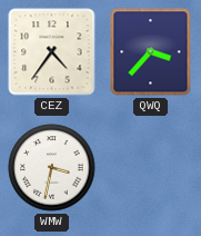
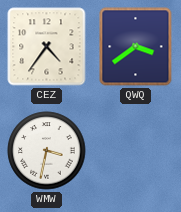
QWQ: 3:37 -> 3:39
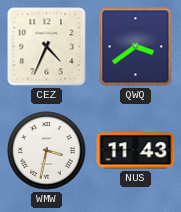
CEZ: 4:36 -> 4:34
NUS: none -> 11:43
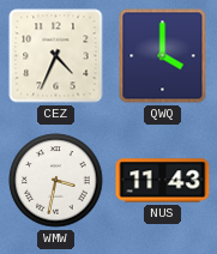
QWQ: 3:39 -> 4:00
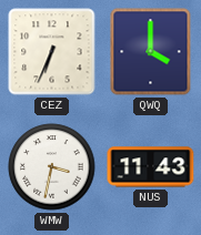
CEZ: 4:34 -> 6:34
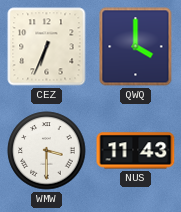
WMW: 3:32 -> 3:30
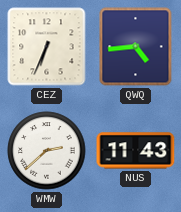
QWQ: 4:00 -> 4:44
WMW: 3:30 -> 2:38
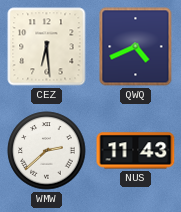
CEZ: 6:34 -> 6:29
QWQ: 4:44 -> 4:41
